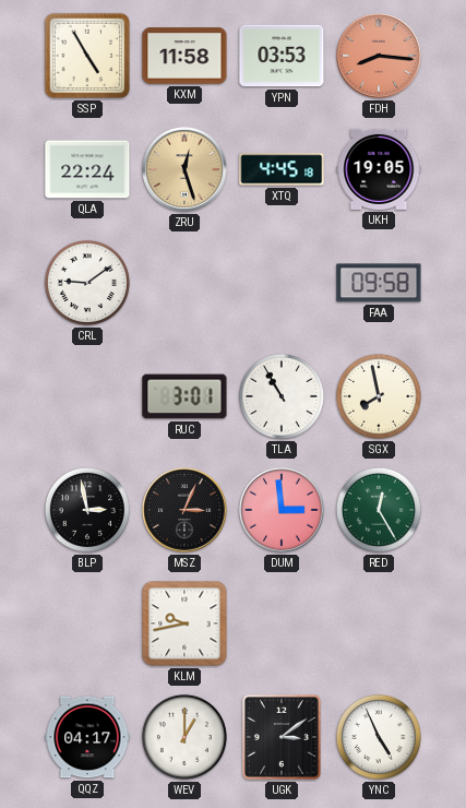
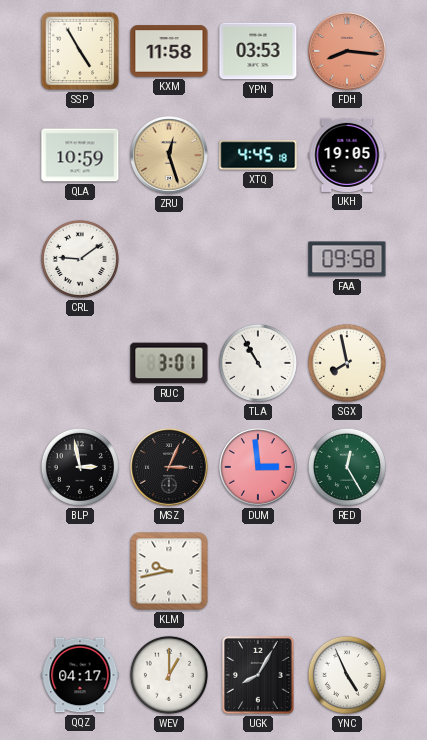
QLA: 22:24 -> 10:59
UGK: 3:09 -> 8:05
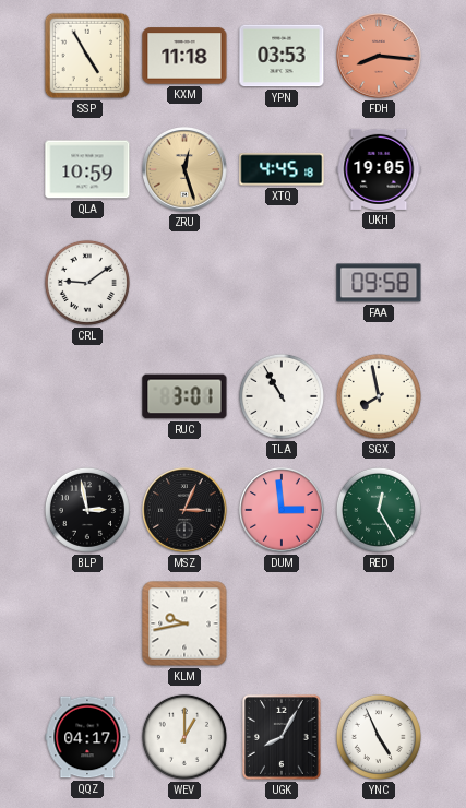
KXM: 11:58 -> 11:18
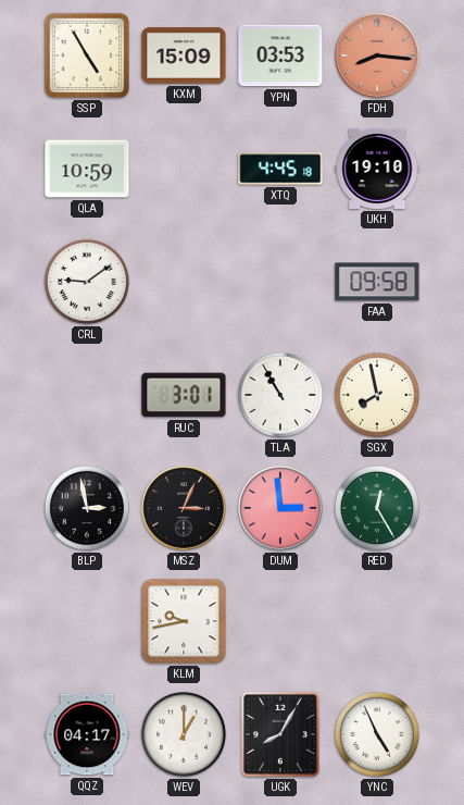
KXM: 11:18 -> 15:09
ZRU: 12:27 -> none
UKH: 19:05 -> 19:10
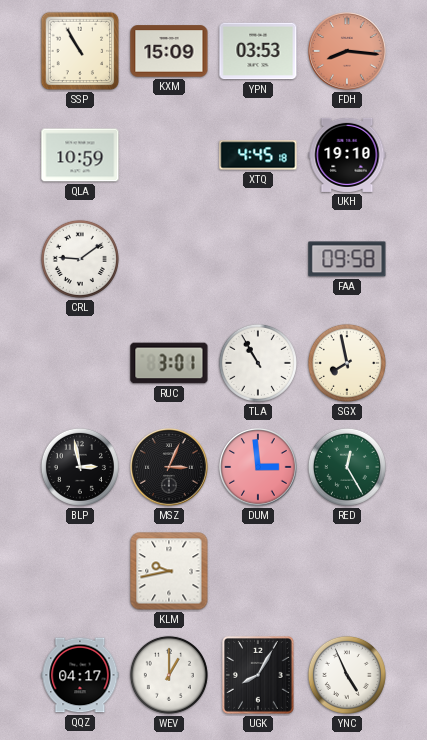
SSP: 4:55 -> 10:55
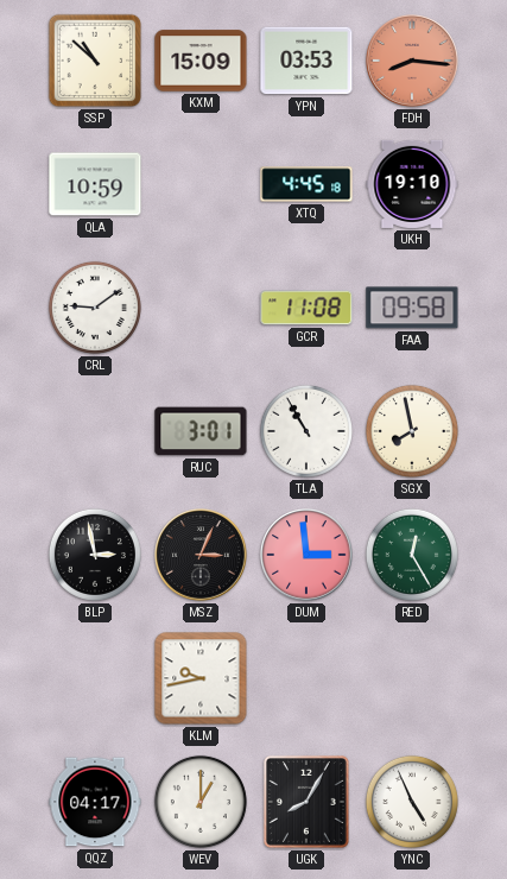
SSP: 10:55 -> 10:52
GCR: none -> 11:08
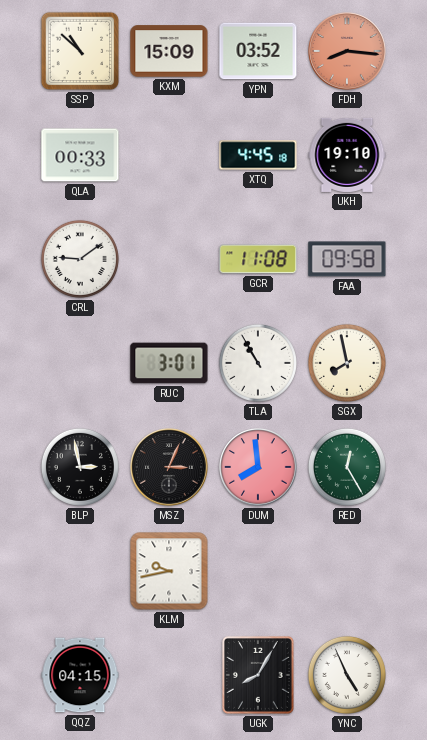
YPN: 03:53 -> 03:52
QLA: 10:59 -> 00:33
DUM: 2:59 -> 7:59
QQZ: 04:17 -> 04:15
WEV: 1:00 -> none
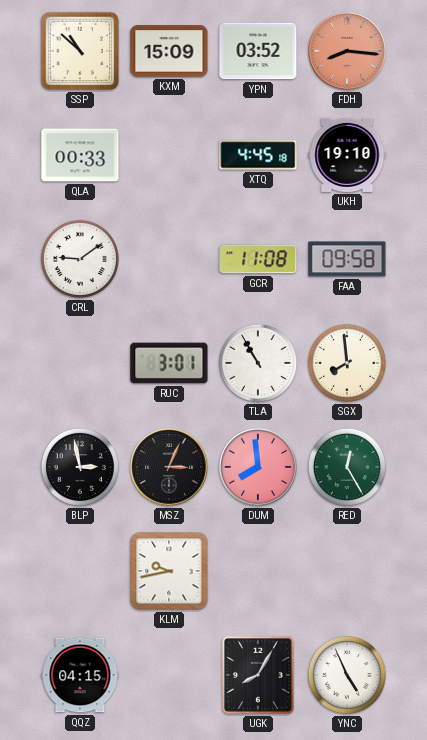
SGX: 7:58 -> 7:59
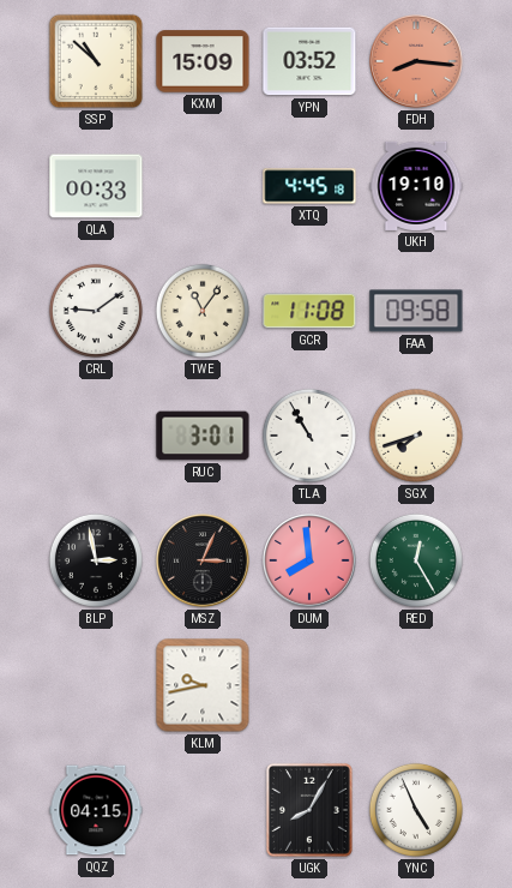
TWE: none -> 11:06
SGX: 7:59 -> 7:42
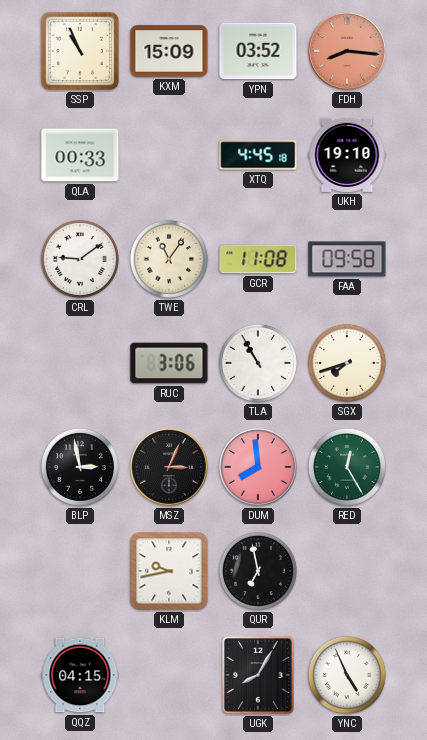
SSP: 10:52 -> 10:56
RUC: 3:01 -> 3:06
QUR: none -> 6:58
